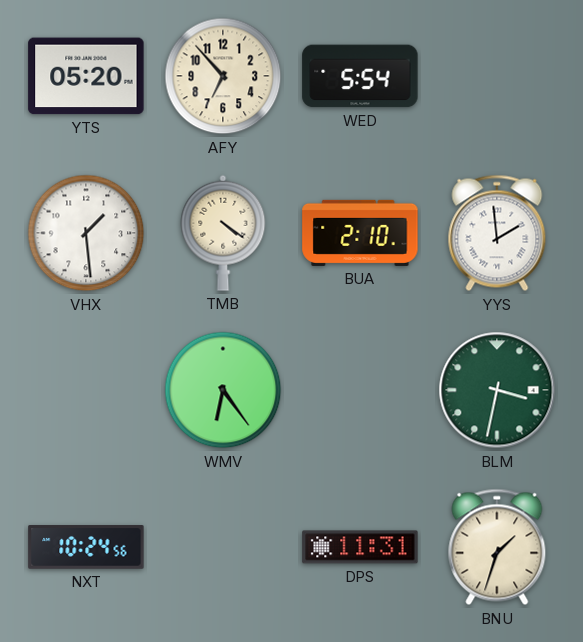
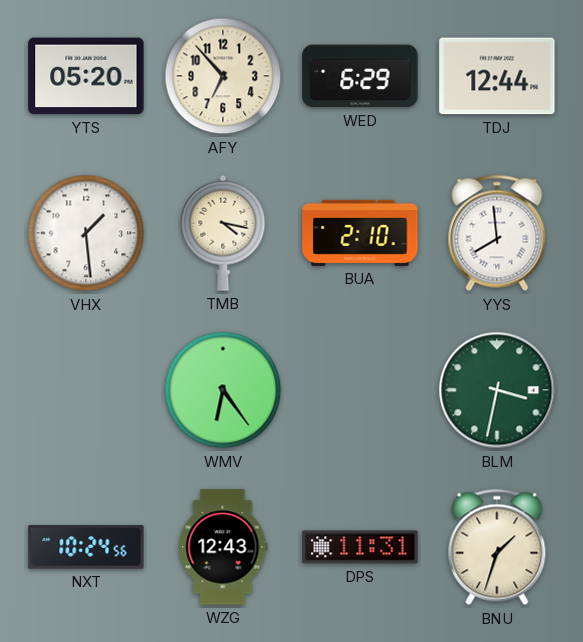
WED: 5:54 -> 6:29
TDJ: none -> 12:44
TMB: 4:21 -> 4:17
YYS: 1:59 -> 7:59
WZG: none -> 12:43
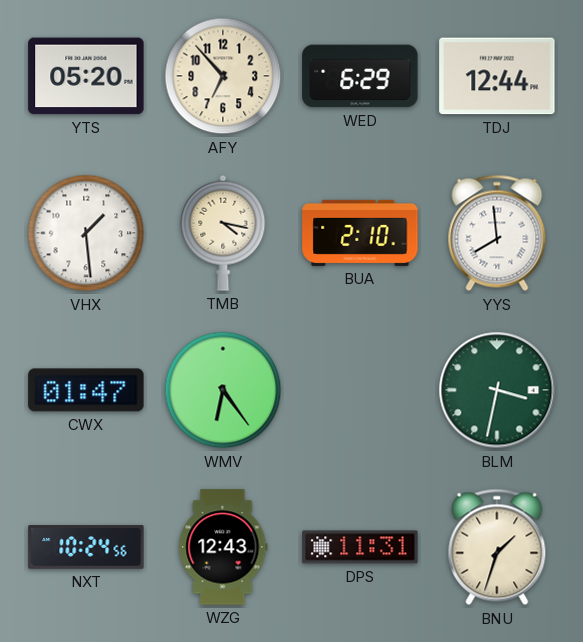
CWX: none -> 01:47
